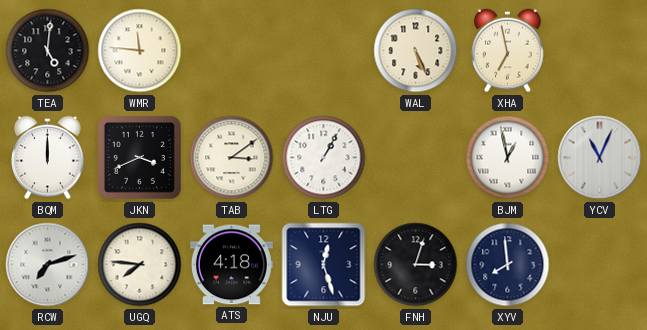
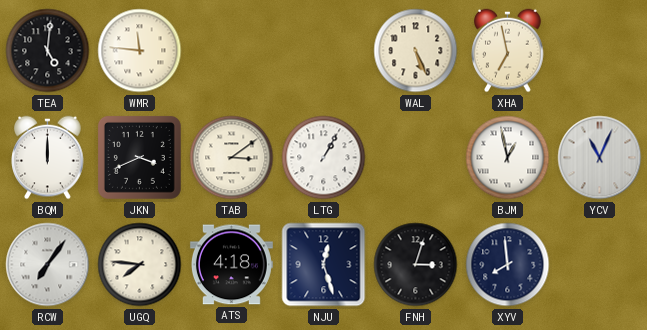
RCW: 7:12 -> 7:06
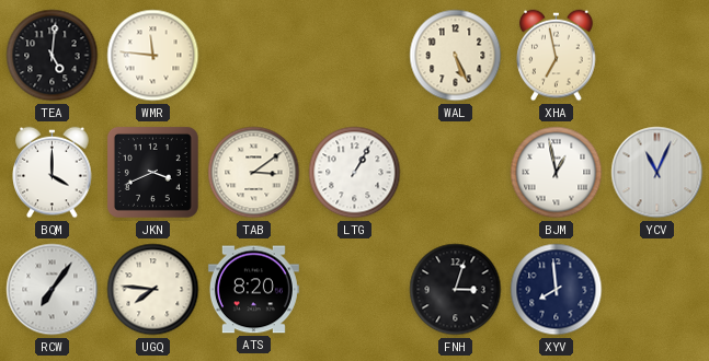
BQM: 12:00 -> 4:00
ATS: 4:18 -> 8:20
NJU: 12:27 -> none
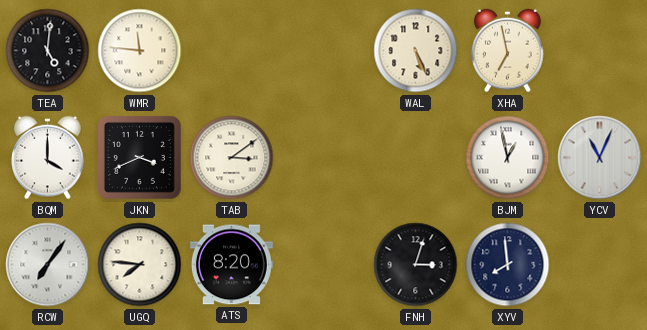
LTG: 1:05 -> none
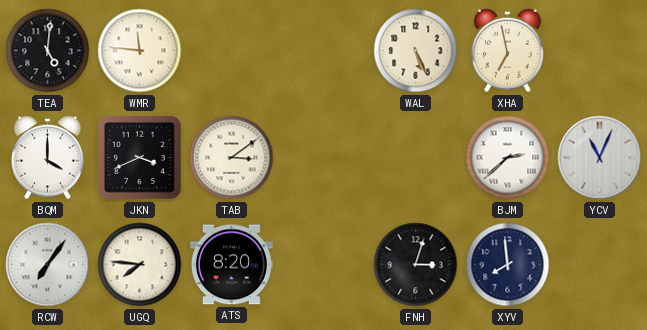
BJM: 12:58 -> 2:38
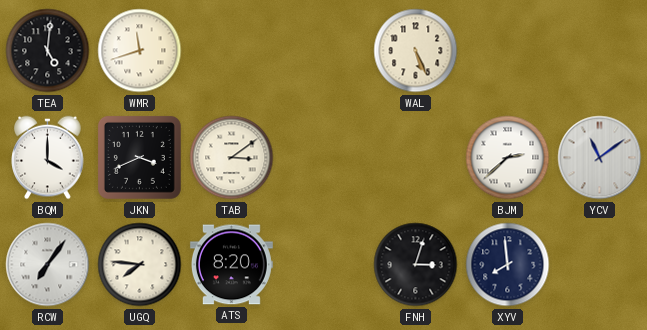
WMR: 11:46 -> 11:42
XHA: 6:58 -> none
YCV: 11:04 -> 11:09
